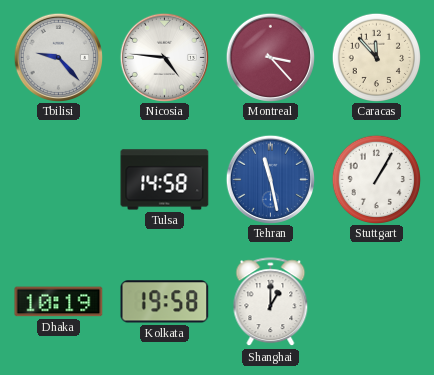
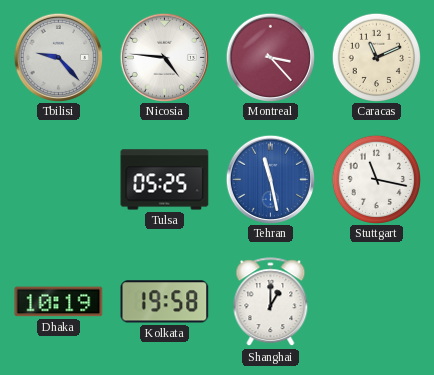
Caracas: 11:53 -> 11:11
Tulsa: 14:58 -> 05:25
Stuttgart: 1:05 -> 11:17
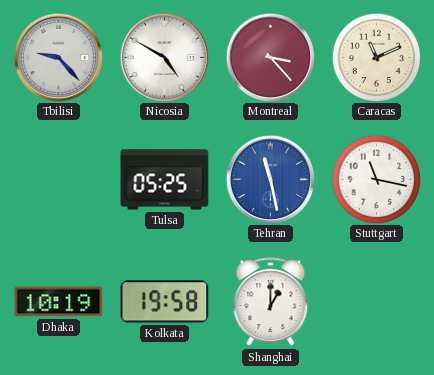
Nicosia: 4:46 -> 4:50
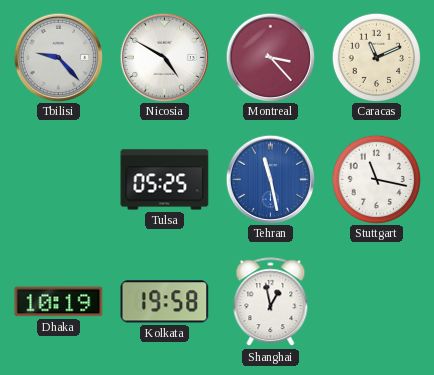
Shanghai: 1:00 -> 12:58
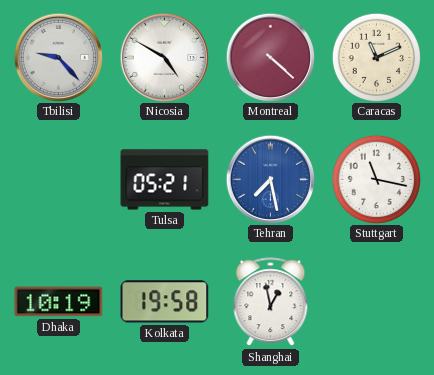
Montreal: 3:23 -> 4:22
Tulsa: 05:25 -> 05:21
Tehran: 11:28 -> 7:28
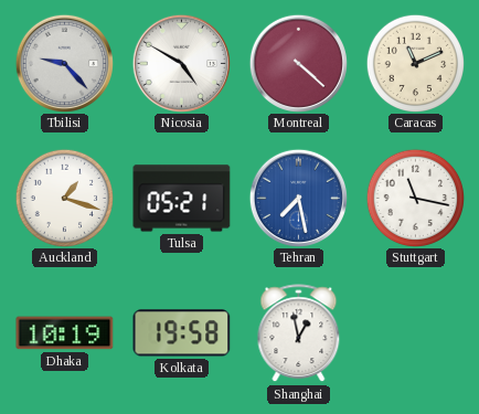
Auckland: none -> 1:18
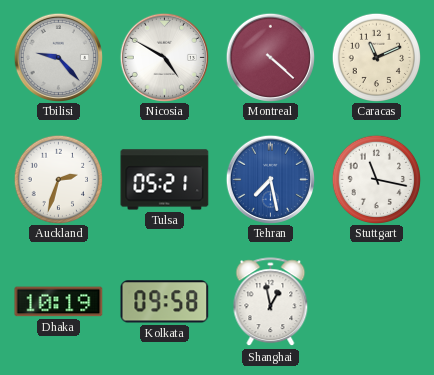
Auckland: 1:18 -> 2:33
Kolkata: 19:58 -> 09:58
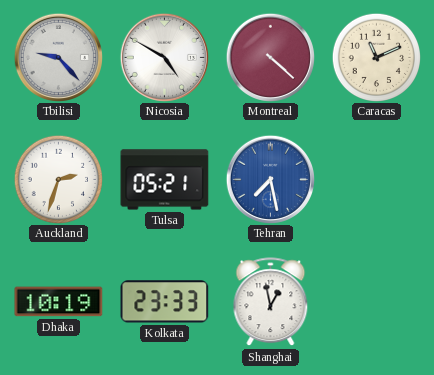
Stuttgart: 11:17 -> none
Kolkata: 09:58 -> 23:33
